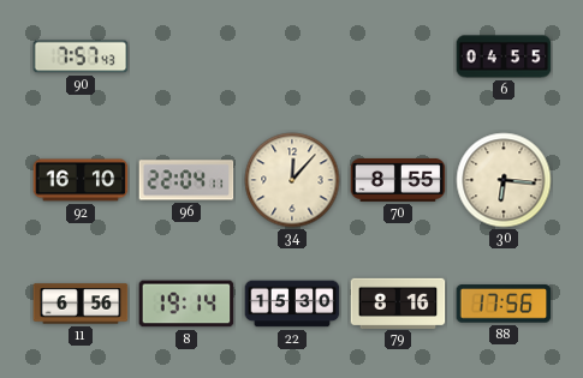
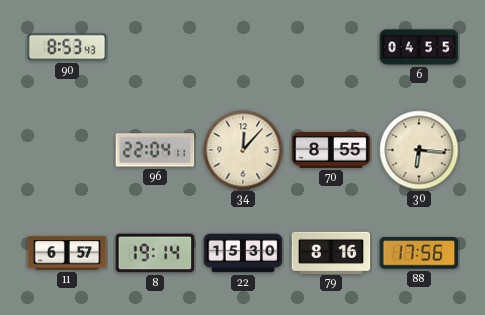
90: 7:57 -> 8:53
92: 16:10 -> none
11: 6:56 -> 6:57
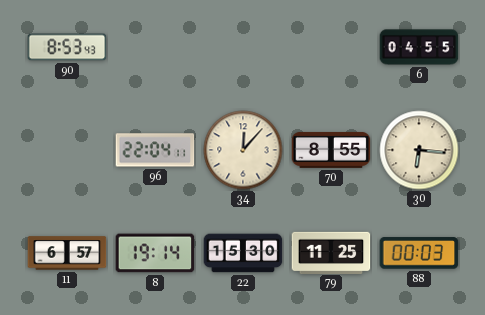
79: 8:16 -> 11:25
88: 17:56 -> 00:03
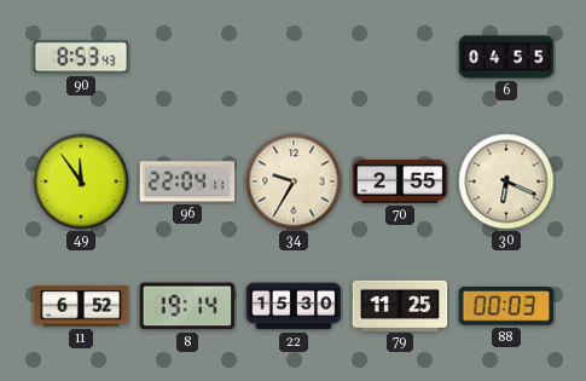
49: none -> 11:54
34: 12:07 -> 9:35
70: 8:55 -> 2:55
30: 6:16 -> 6:19
11: 6:57 -> 6:52
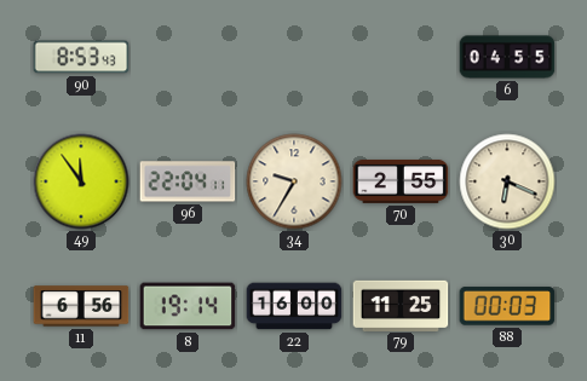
11: 6:52 -> 6:56
22: 15:30 -> 16:00
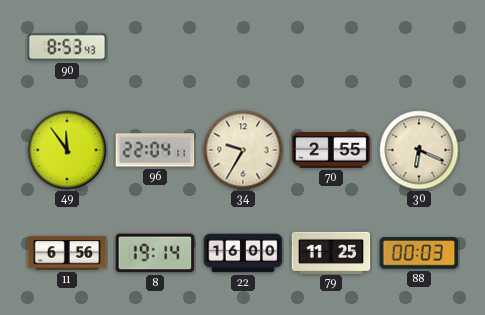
6: 04:55 -> none
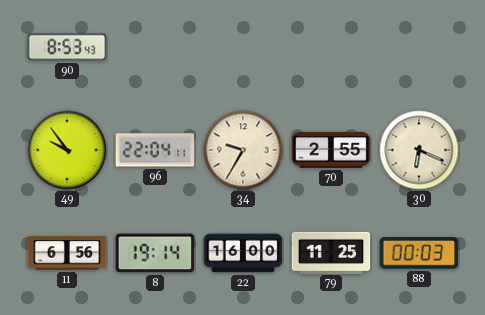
49: 11:54 -> 9:54
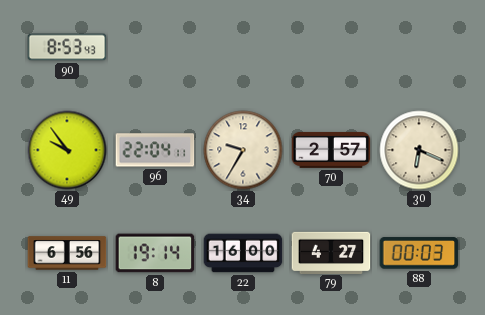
70: 2:55 -> 2:57
79: 11:25 -> 4:27
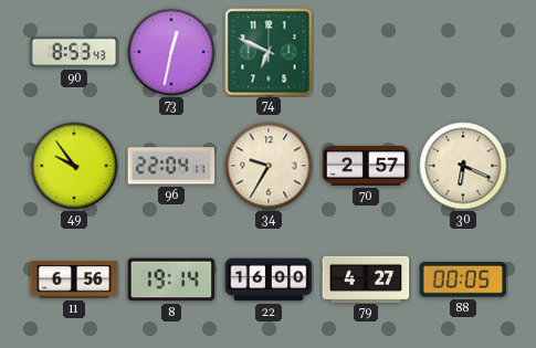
73: none -> 12:32
74: none -> 6:49
88: 00:03 -> 00:05
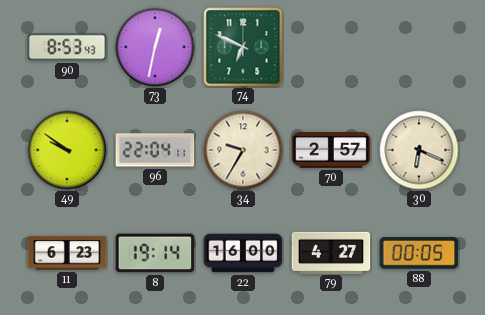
49: 9:54 -> 9:51
11: 6:56 -> 6:23
